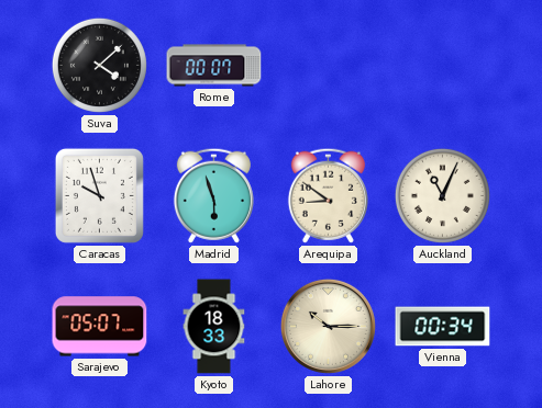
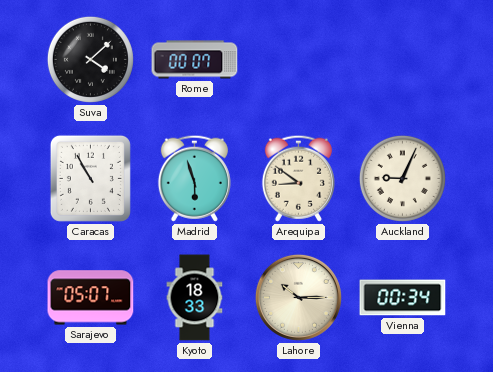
Caracas: 9:57 -> 10:55
Auckland: 11:04 -> 9:04
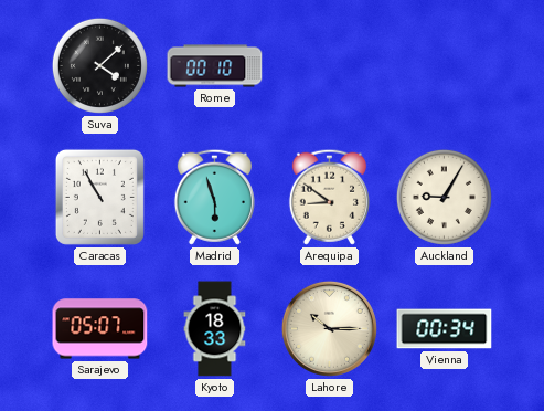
Rome: 00:07 -> 00:10
Auckland: 9:04 -> 9:05
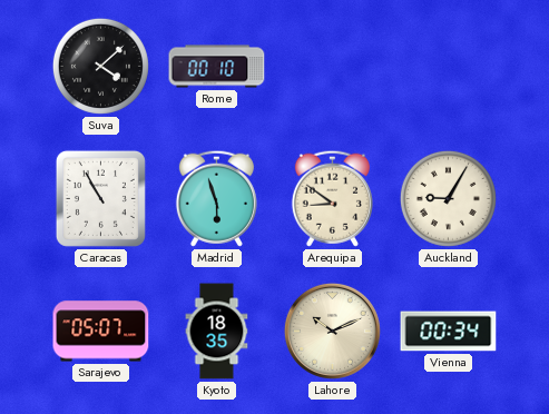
Kyoto: 18:33 -> 18:35
Lahore: 10:15 -> 10:11
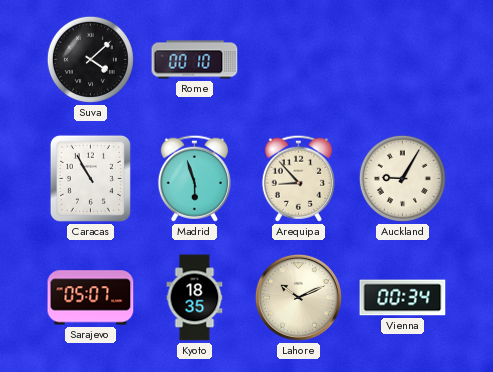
Arequipa: 8:51 -> 8:53
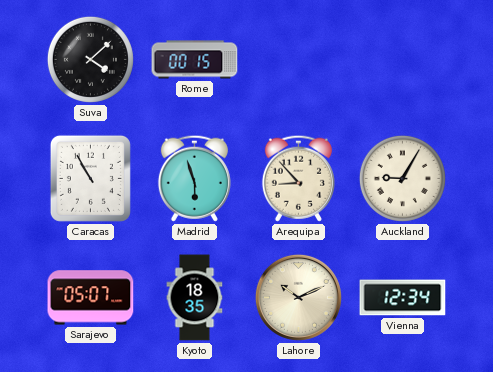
Rome: 00:10 -> 00:15
Vienna: 00:34 -> 12:34
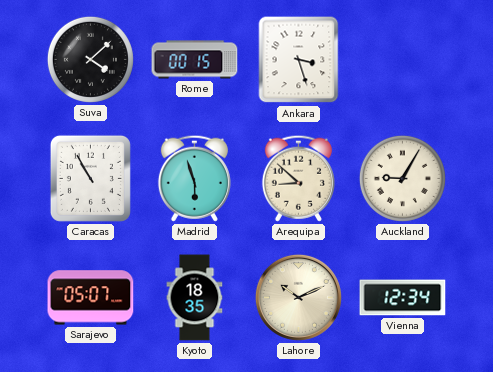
Ankara: none -> 3:27
Arequipa: 8:53 -> 8:52
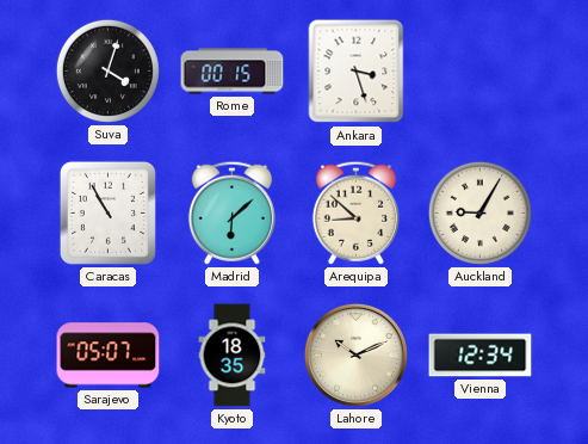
Suva: 4:08 -> 4:03
Madrid: 5:57 -> 6:08
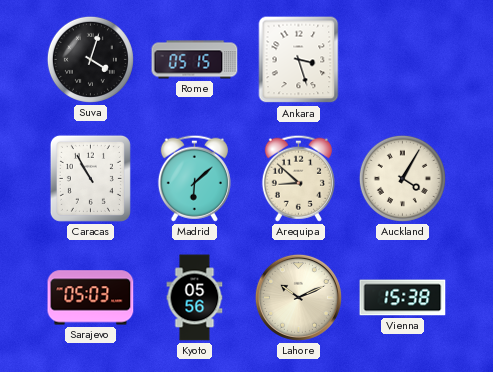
Rome: 00:15 -> 05:15
Auckland: 9:05 -> 4:05
Sarajevo: 05:07 -> 05:03
Kyoto: 18:35 -> 05:56
Vienna: 12:34 -> 15:38
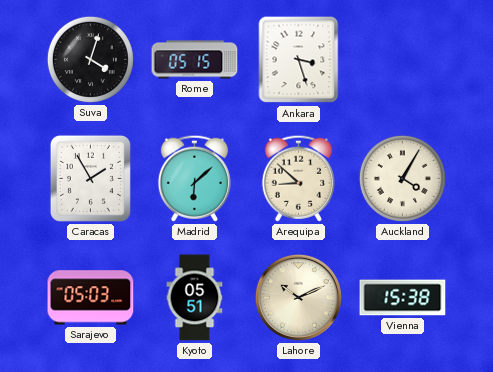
Caracas: 10:55 -> 1:55
Kyoto: 05:56 -> 05:51
